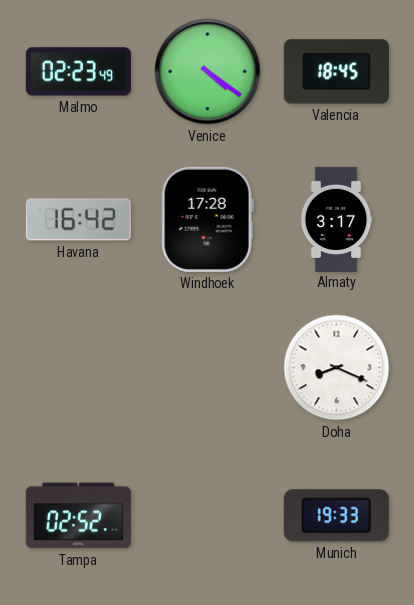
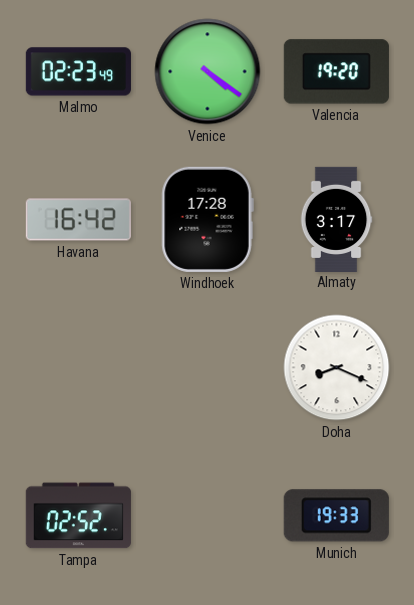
Valencia: 18:45 -> 19:20
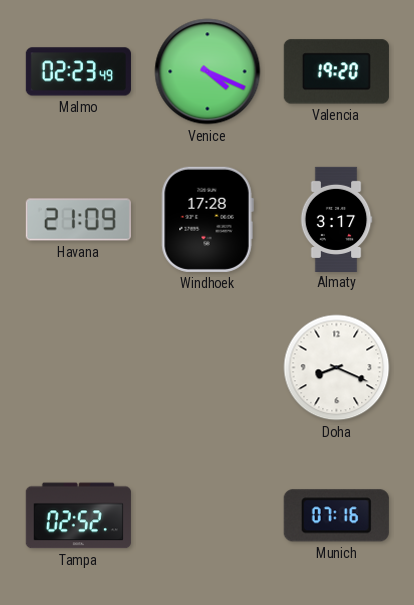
Venice: 4:21 -> 4:19
Havana: 16:42 -> 21:09
Munich: 19:33 -> 07:16
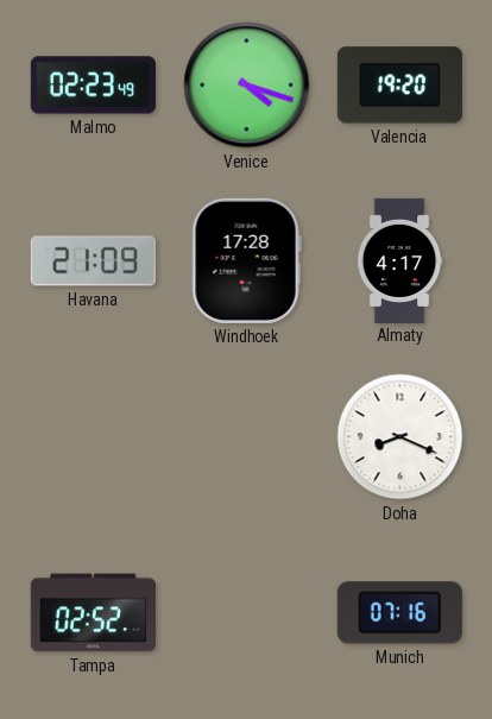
Venice: 4:19 -> 4:18
Almaty: 3:17 -> 4:17
